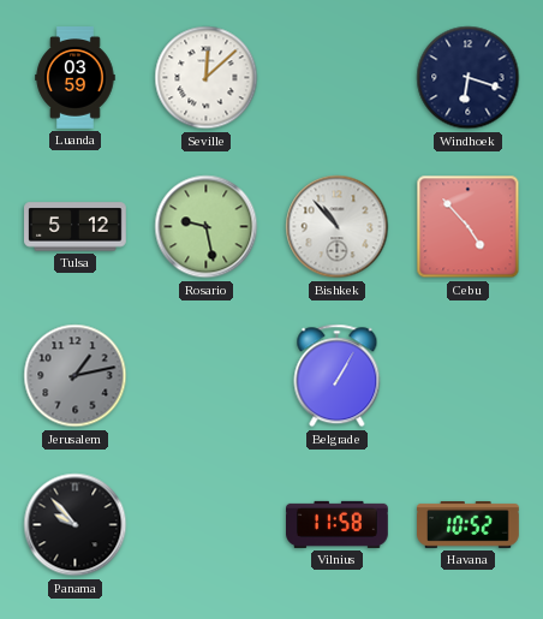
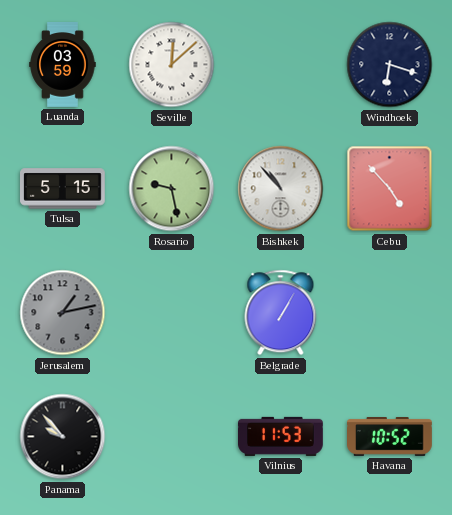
Tulsa: 5:12 -> 5:15
Vilnius: 11:58 -> 11:53
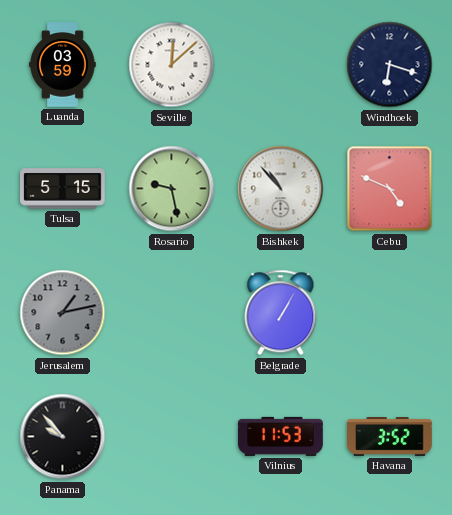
Cebu: 4:53 -> 4:49
Havana: 10:52 -> 3:52
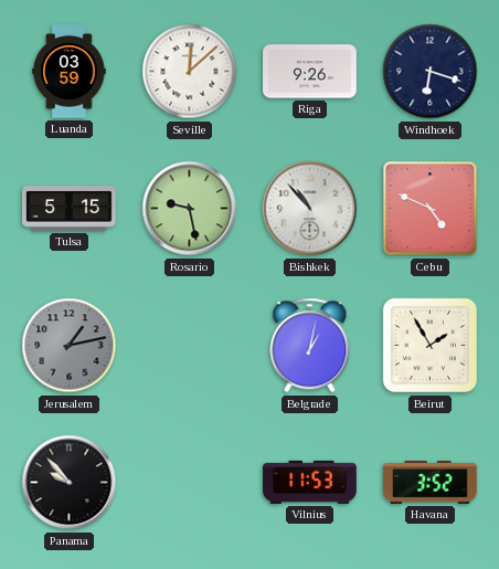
Riga: none -> 9:26
Belgrade: 1:05 -> 1:02
Beirut: none -> 1:55
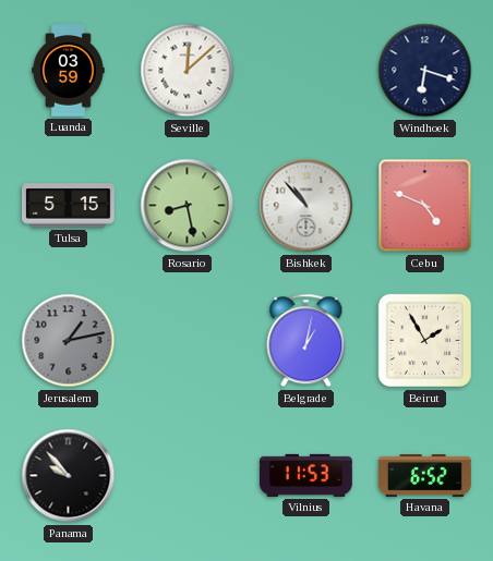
Riga: 9:26 -> none
Rosario: 9:28 -> 8:28
Havana: 3:52 -> 6:52
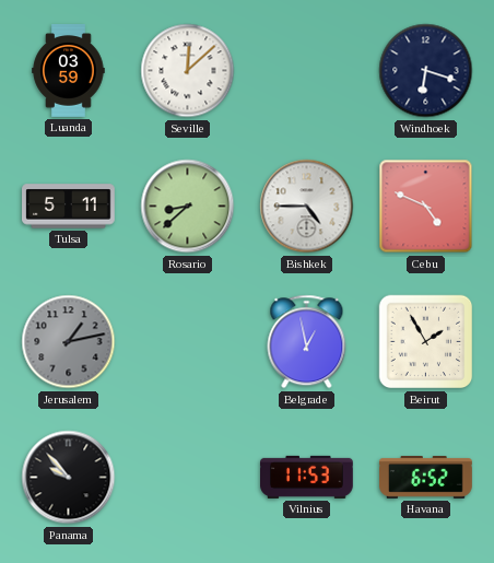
Tulsa: 5:15 -> 5:11
Rosario: 8:28 -> 8:38
Bishkek: 10:53 -> 4:45
Belgrade: 1:02 -> 12:58
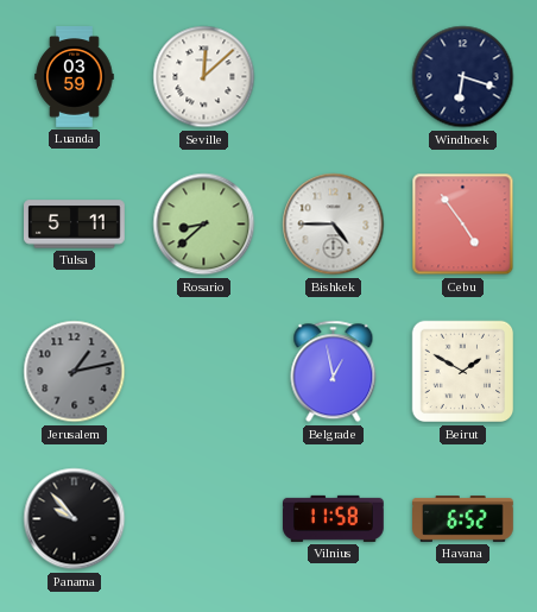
Cebu: 4:49 -> 4:54
Beirut: 1:55 -> 1:50
Vilnius: 11:53 -> 11:58
